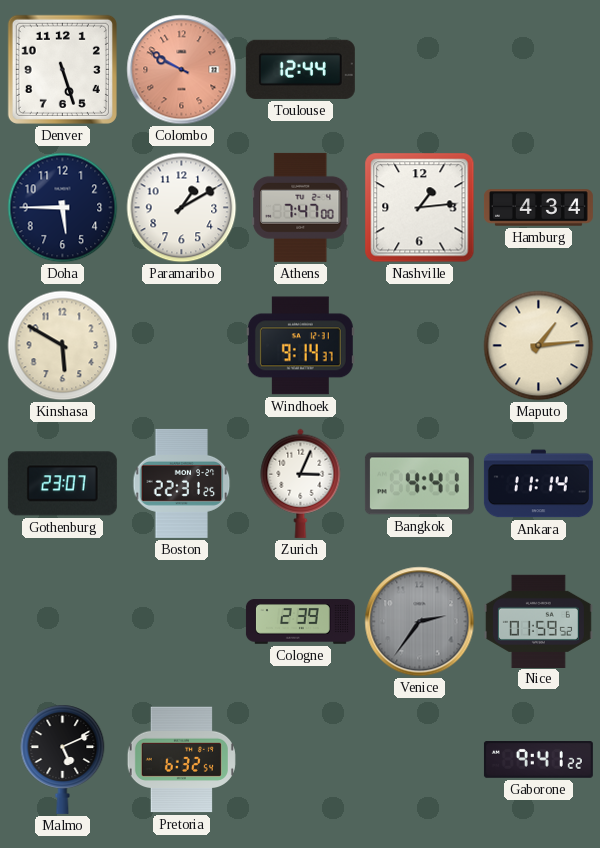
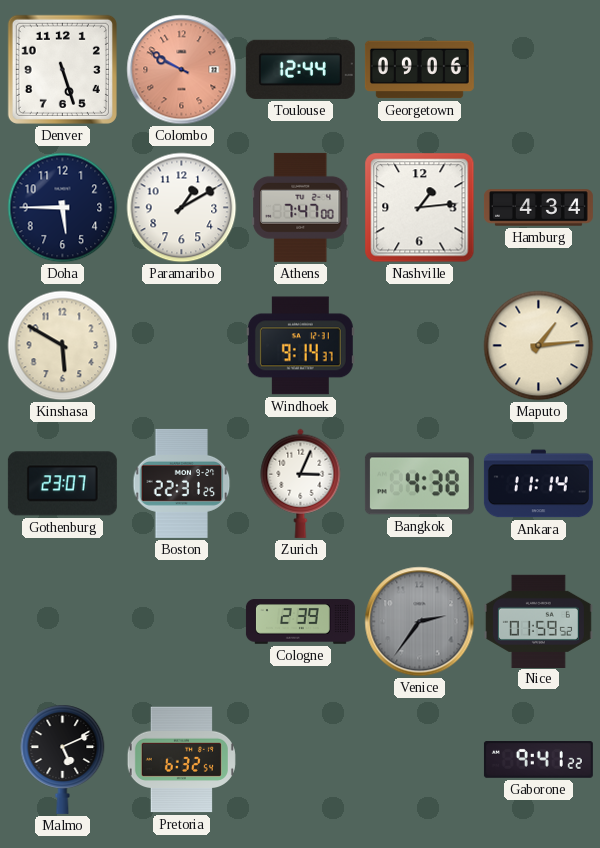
Georgetown: none -> 09:06
Bangkok: 4:41 -> 4:38
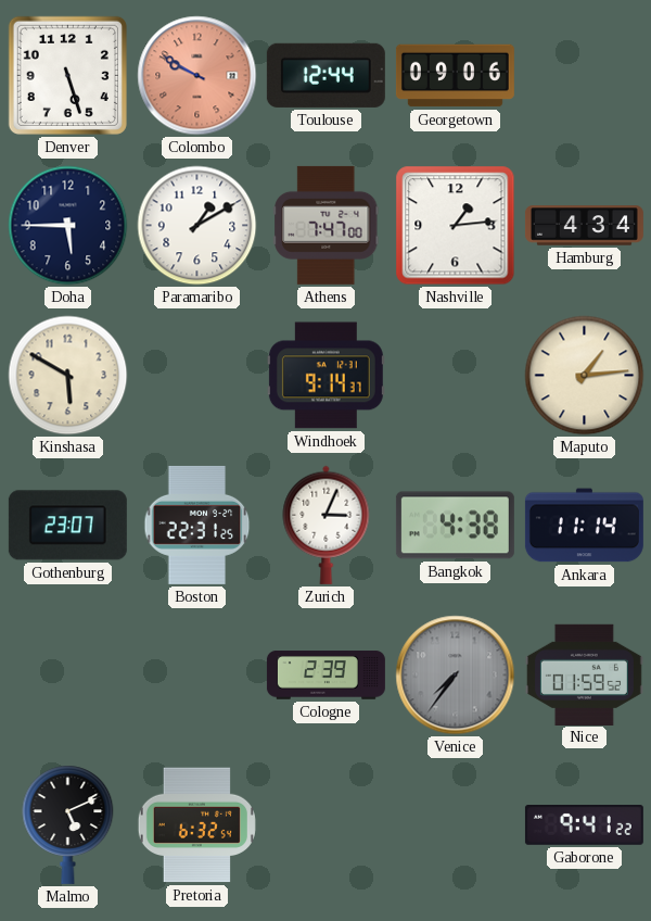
Venice: 2:36 -> 7:36
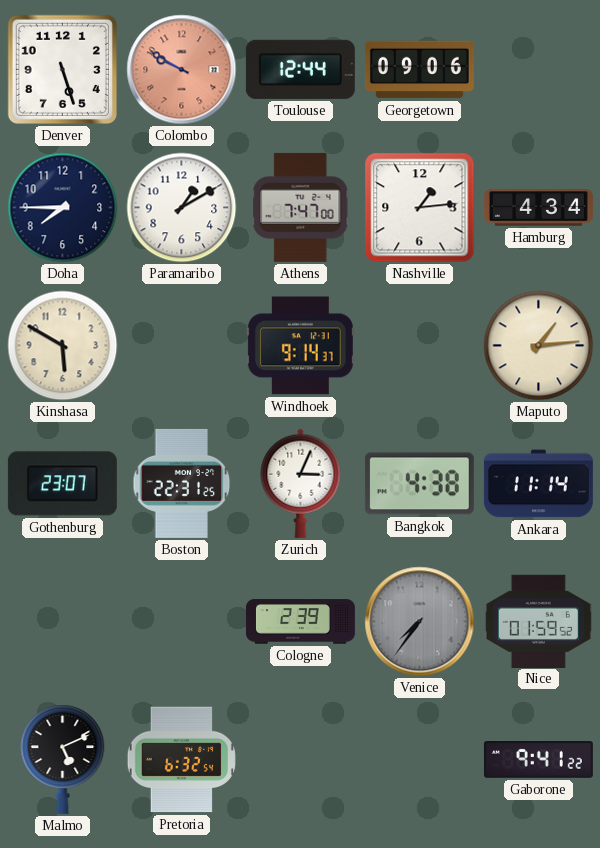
Doha: 5:45 -> 7:45
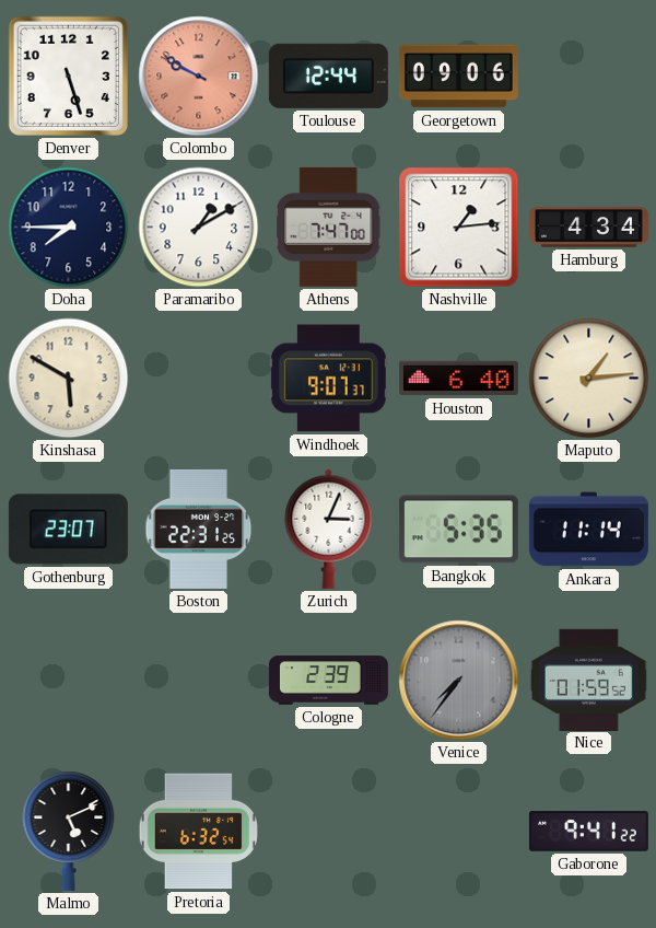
Windhoek: 9:14 -> 9:07
Houston: none -> 6:40
Bangkok: 4:38 -> 5:35
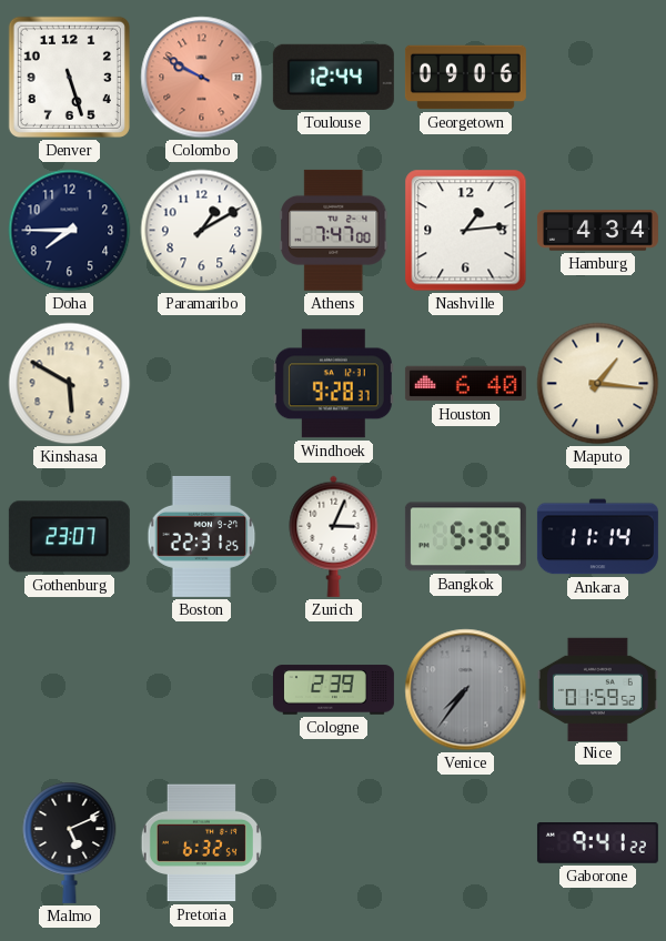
Windhoek: 9:07 -> 9:28
Maputo: 1:14 -> 1:16
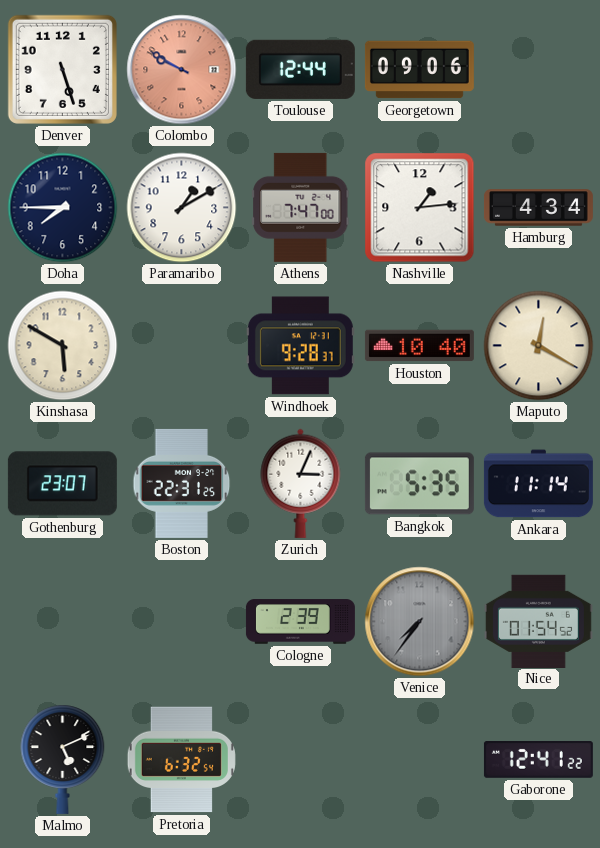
Houston: 6:40 -> 10:40
Maputo: 1:16 -> 12:20
Nice: 01:59 -> 01:54
Gaborone: 9:41 -> 12:41
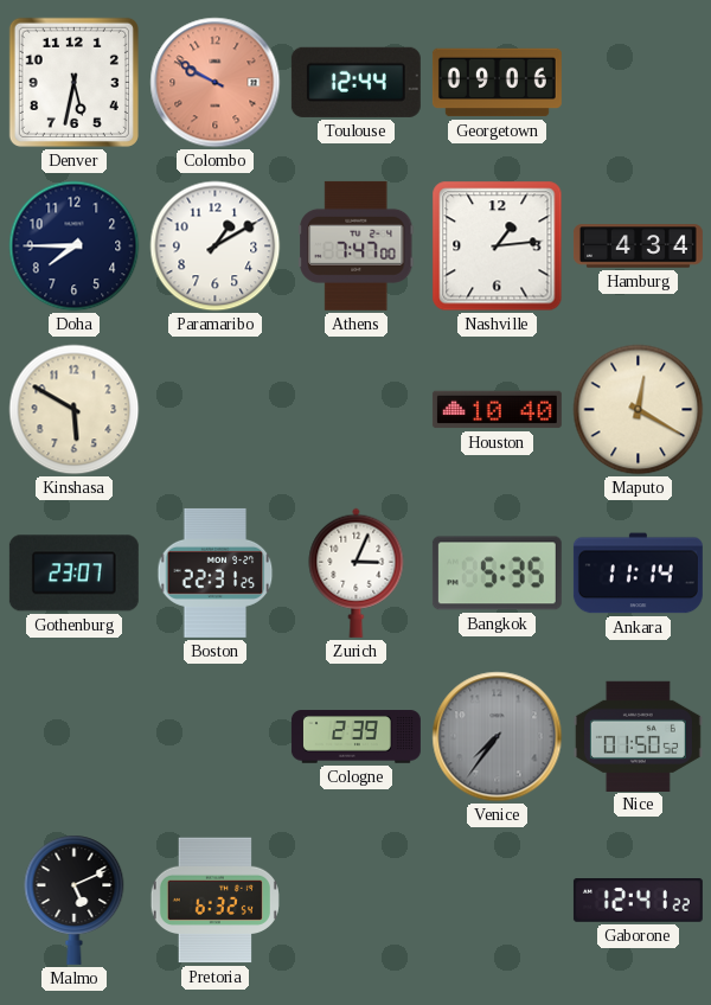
Denver: 5:27 -> 5:32
Windhoek: 9:28 -> none
Nice: 01:54 -> 01:50
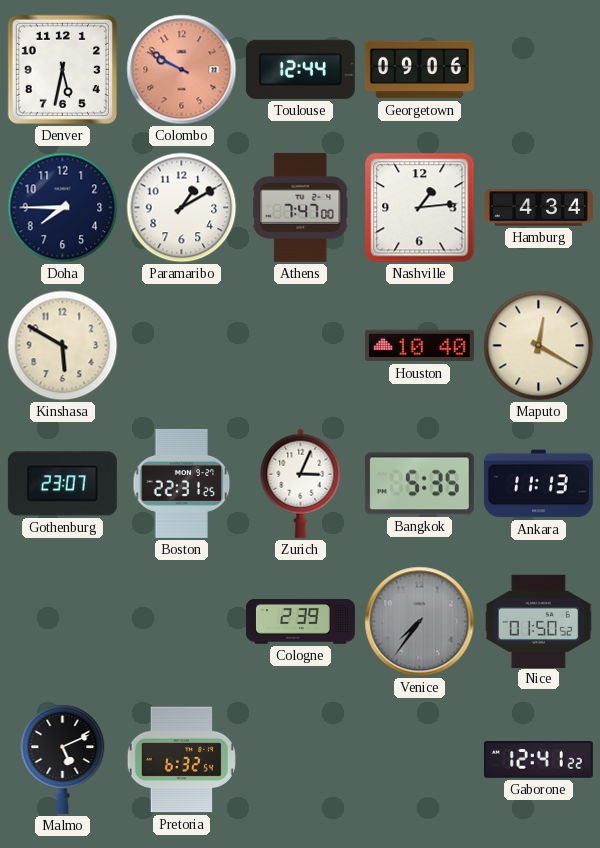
Ankara: 11:14 -> 11:13
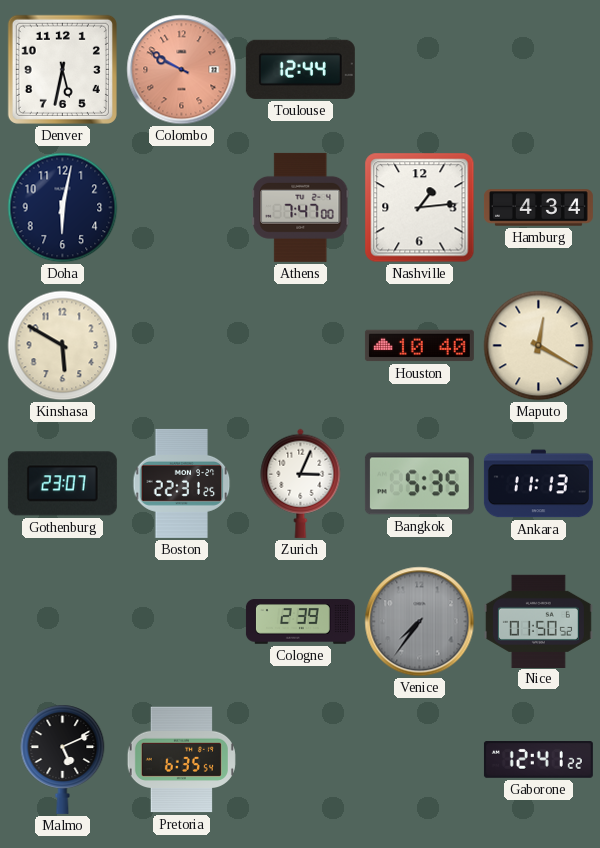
Georgetown: 09:06 -> none
Doha: 7:45 -> 6:02
Paramaribo: 1:10 -> none
Pretoria: 6:32 -> 6:35
